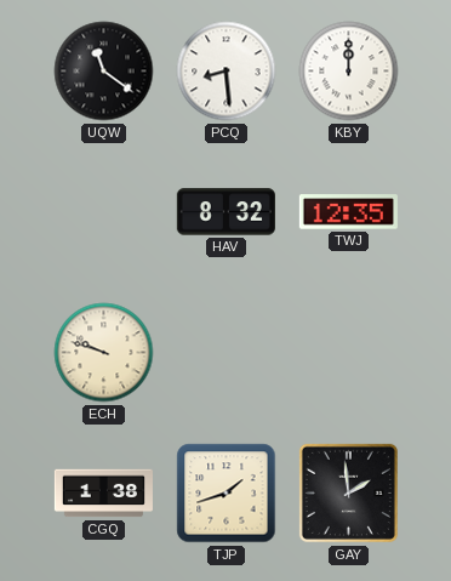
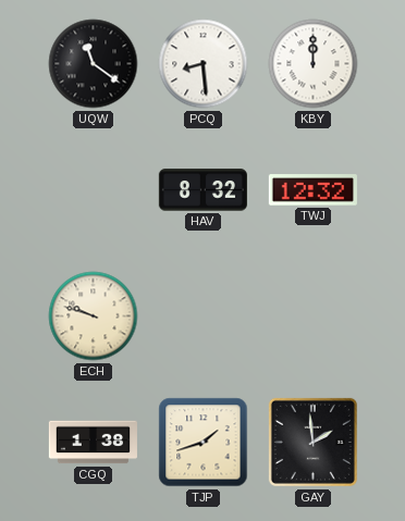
TWJ: 12:35 -> 12:32
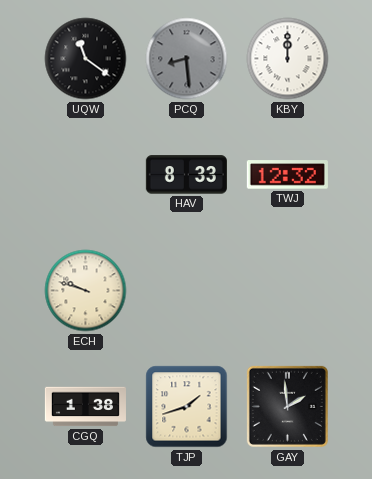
PCQ dial: white -> grey
HAV: 8:32 -> 8:33
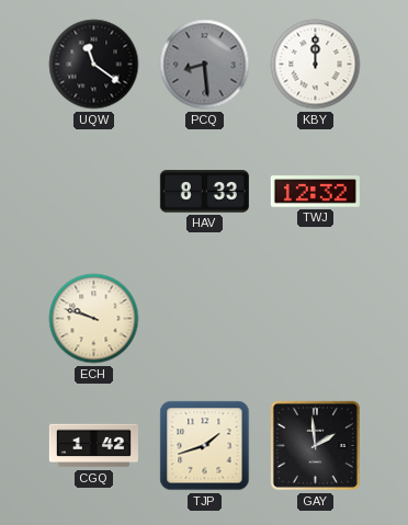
CGQ: 1:38 -> 1:42
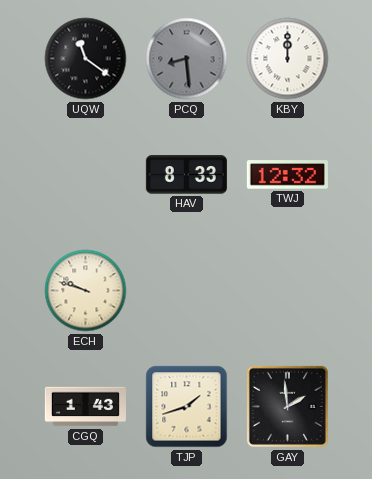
CGQ: 1:42 -> 1:43
